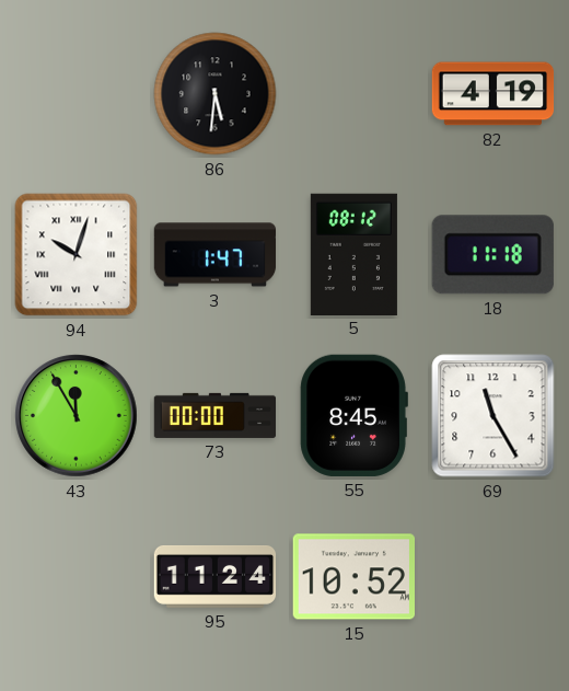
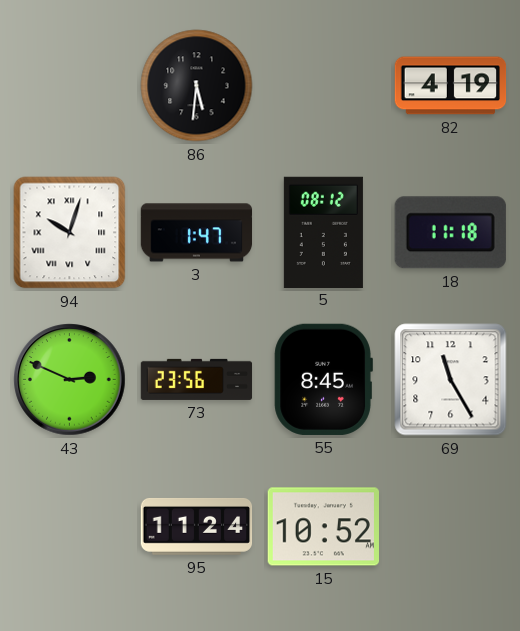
43: 11:55 -> 2:49
73: 00:00 -> 23:56
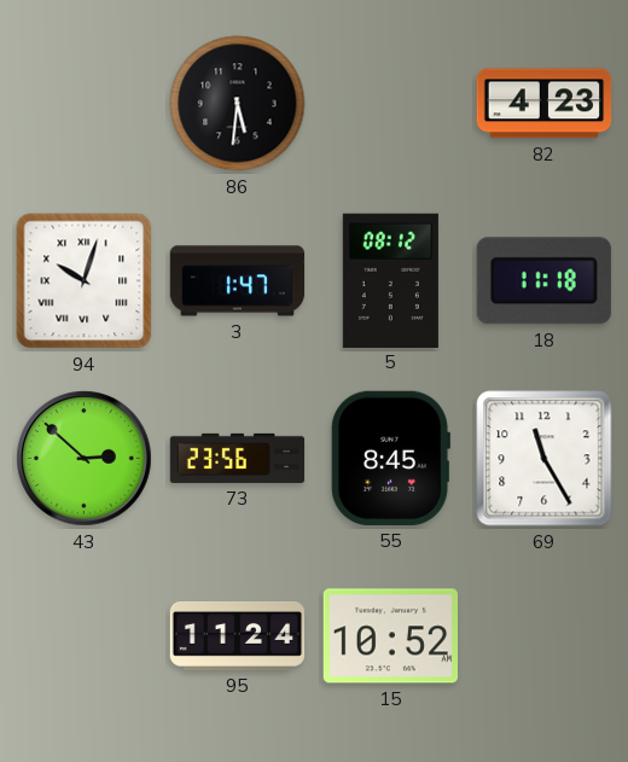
82: 4:19 -> 4:23
43: 2:49 -> 2:52
